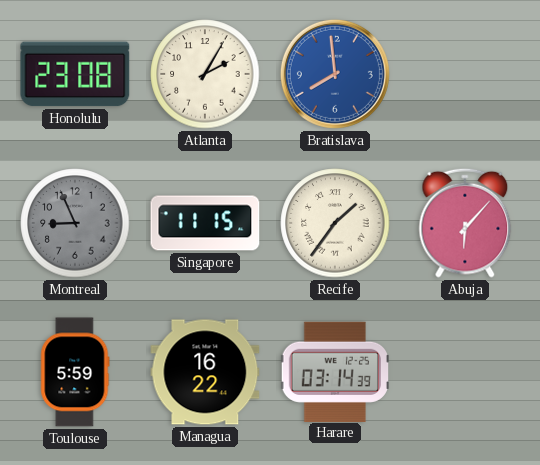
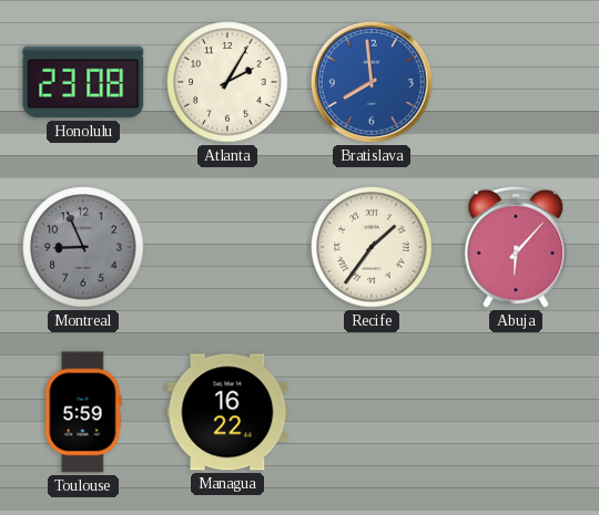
Singapore: 11:15 -> none
Harare: 03:14 -> none
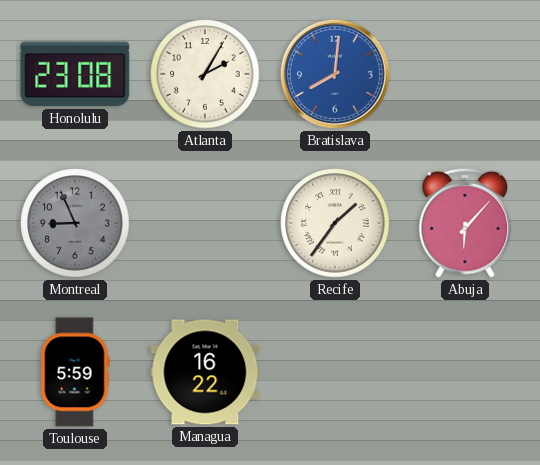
Bratislava: 7:59 -> 8:01
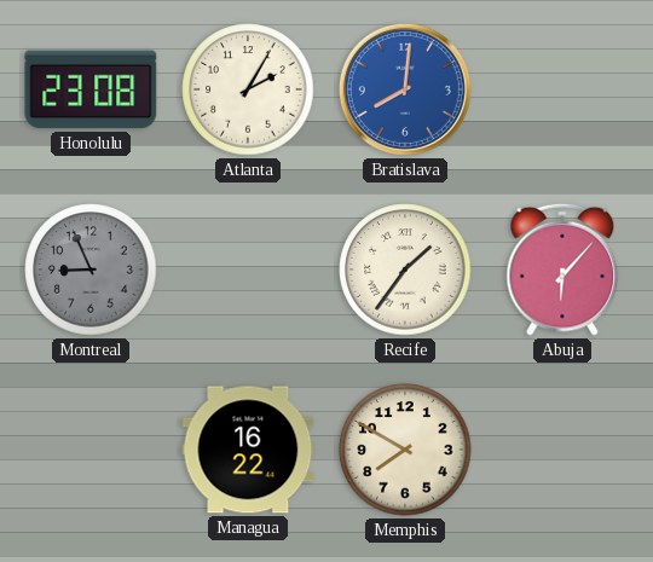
Toulouse: 5:59 -> none
Memphis: none -> 7:50
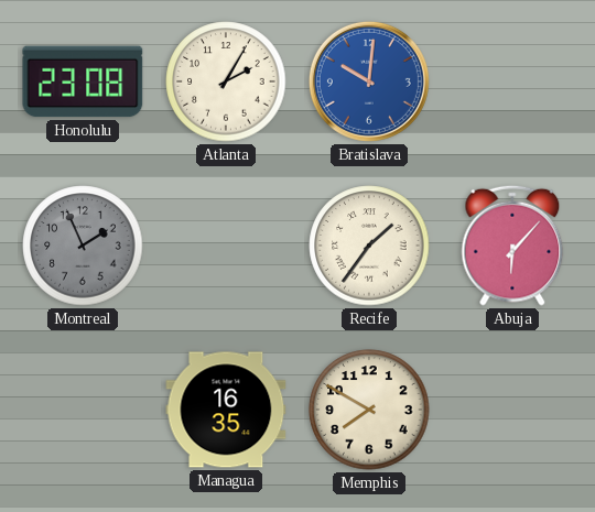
Bratislava: 8:01 -> 10:01
Montreal: 8:56 -> 1:56
Managua: 16:22 -> 16:35
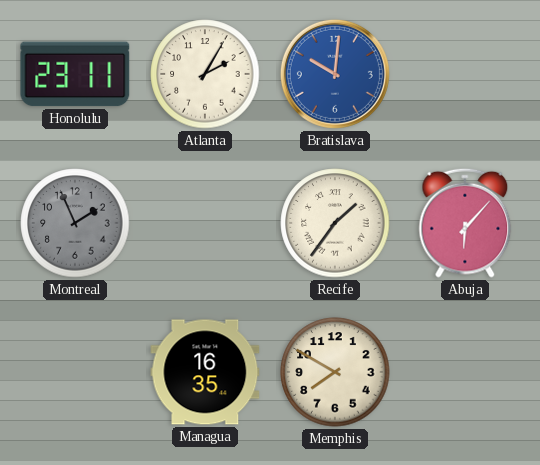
Honolulu: 23:08 -> 23:11
